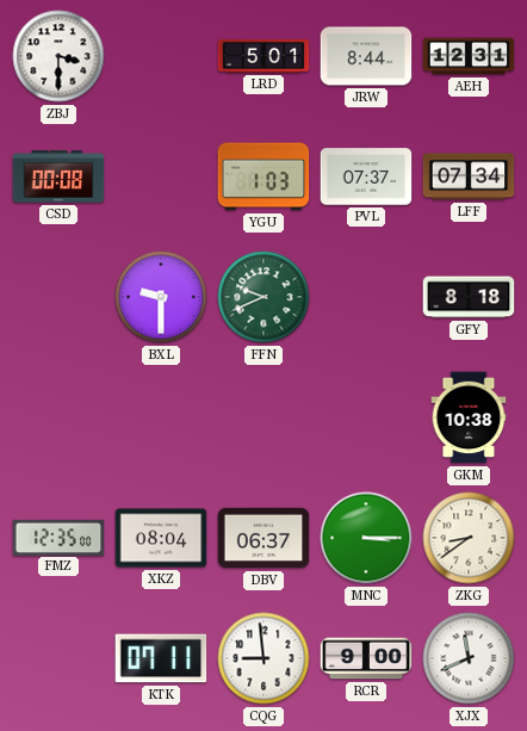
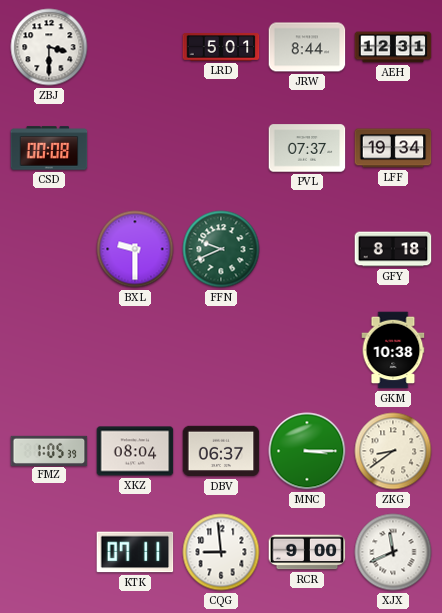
YGU: 1:03 -> none
LFF: 07:34 -> 19:34
FMZ: 12:35 -> 1:05
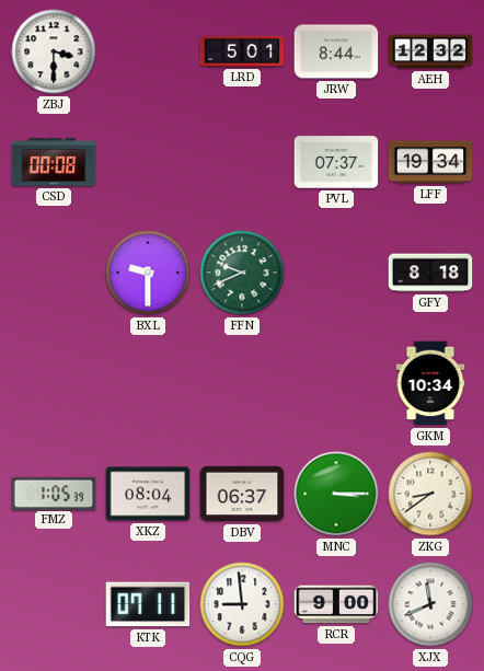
AEH: 12:31 -> 12:32
GKM: 10:38 -> 10:34
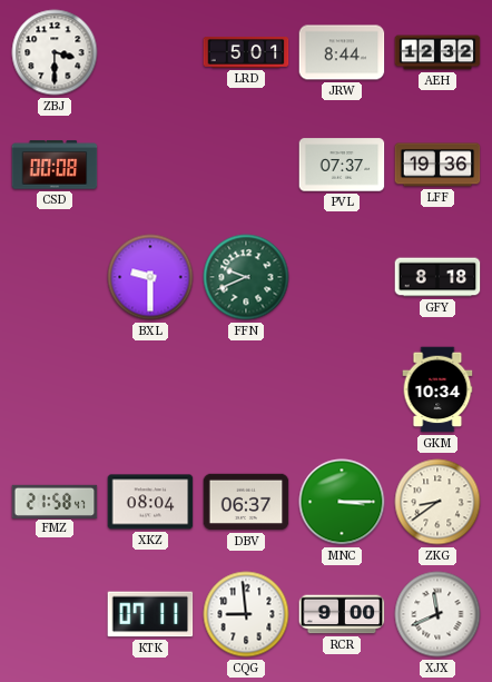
LFF: 19:34 -> 19:36
FMZ: 1:05 -> 21:58
